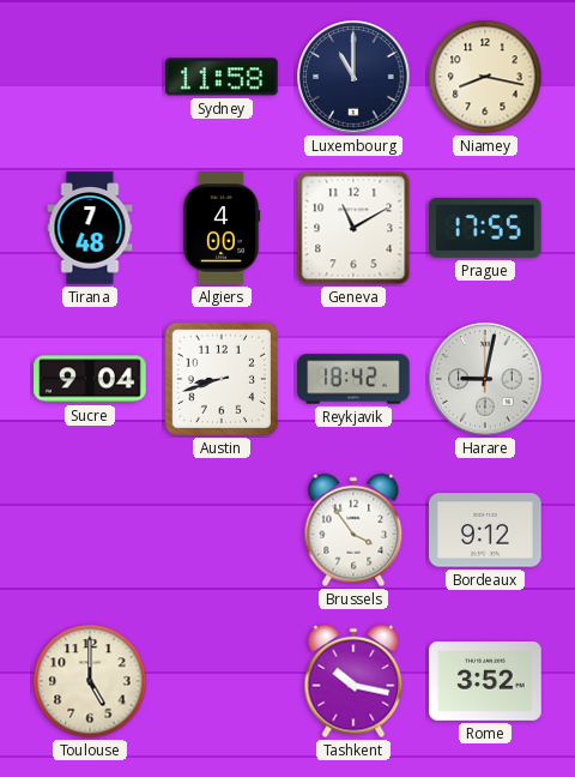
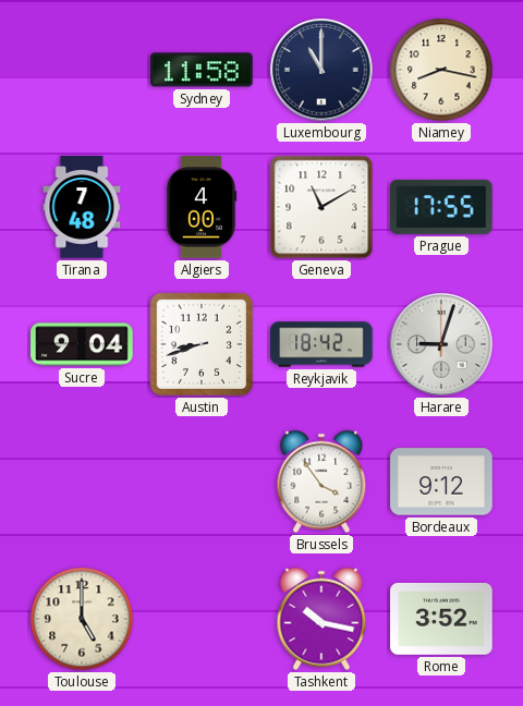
Harare: 9:02 -> 9:03
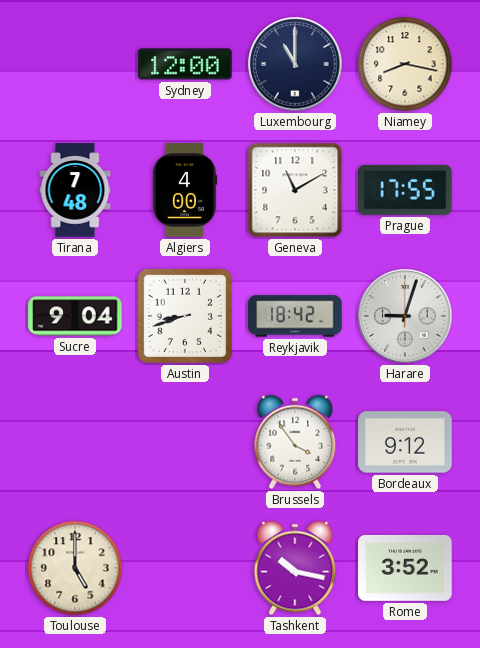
Sydney: 11:58 -> 12:00
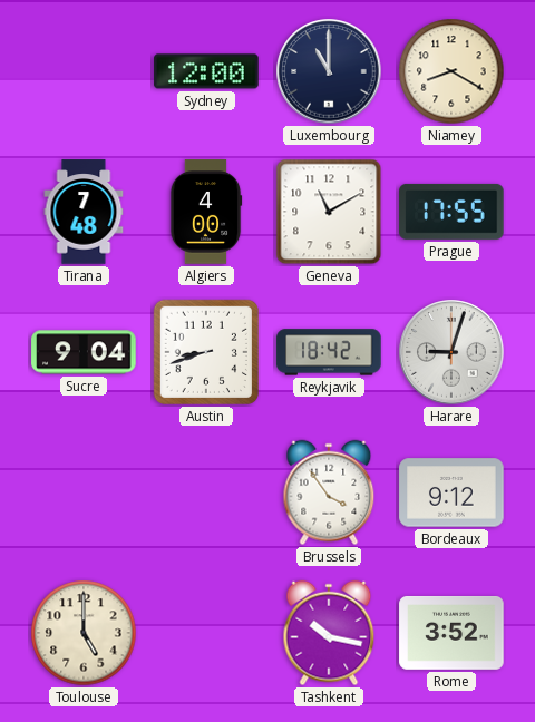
Niamey: 8:17 -> 8:20
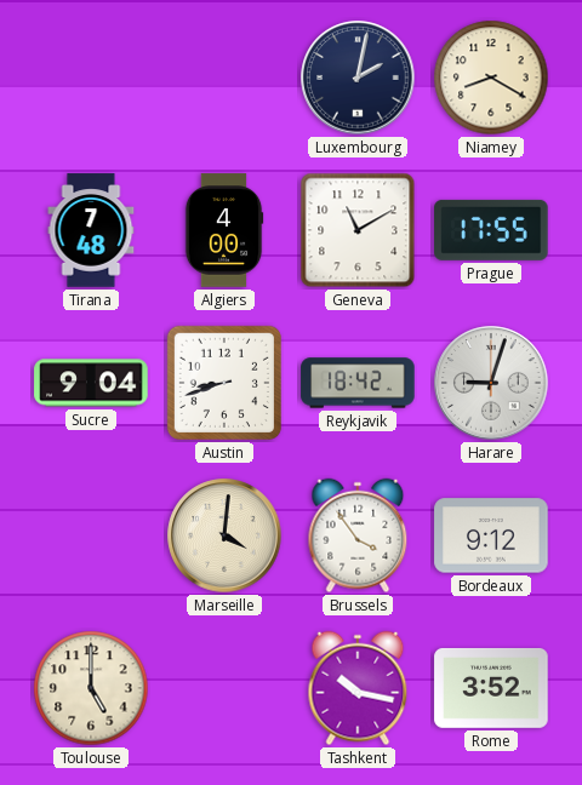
Sydney: 12:00 -> none
Luxembourg: 11:00 -> 2:02
Marseille: none -> 4:01
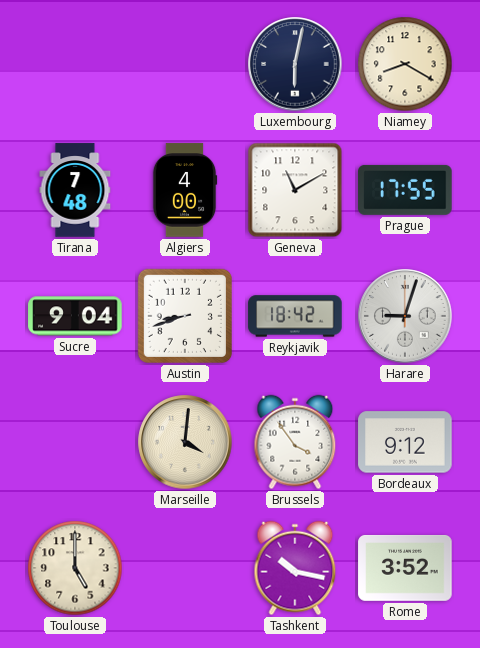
Luxembourg: 2:02 -> 6:02
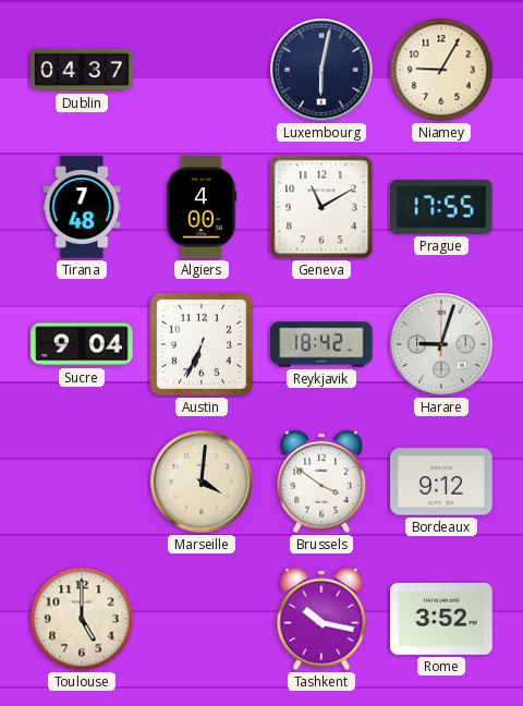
Dublin: none -> 04:37
Niamey: 8:20 -> 9:05
Austin: 8:42 -> 6:34
Brussels: 3:54 -> 3:51
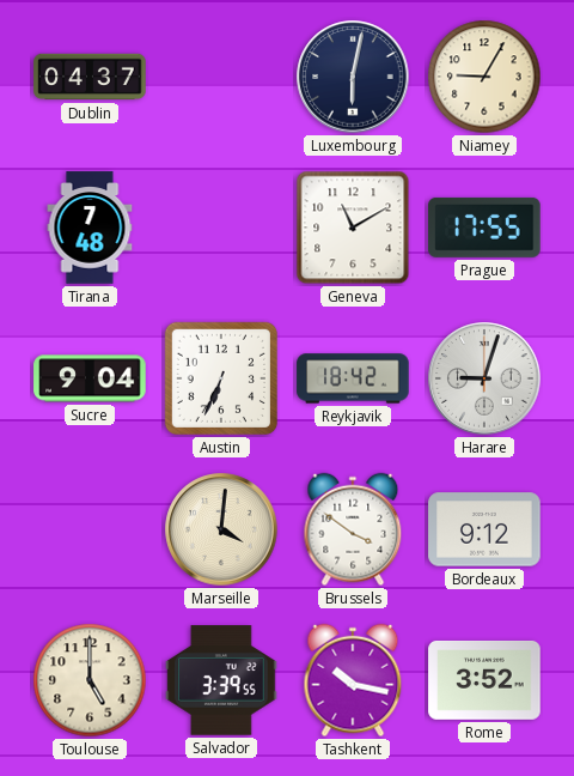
Algiers: 4:00 -> none
Salvador: none -> 3:39
